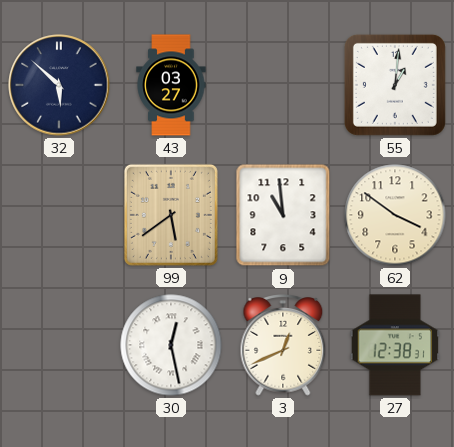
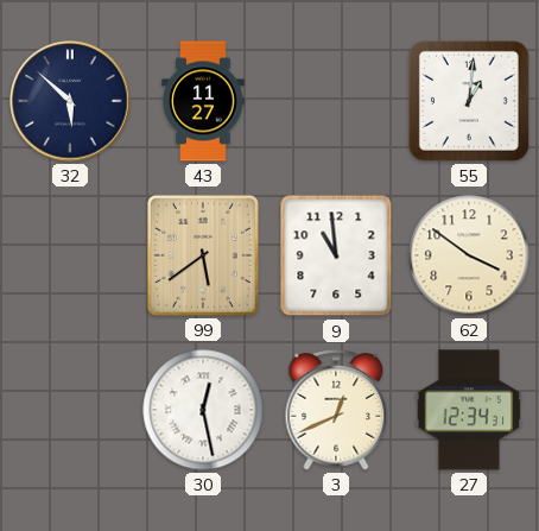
43: 03:27 -> 11:27
27: 12:38 -> 12:34
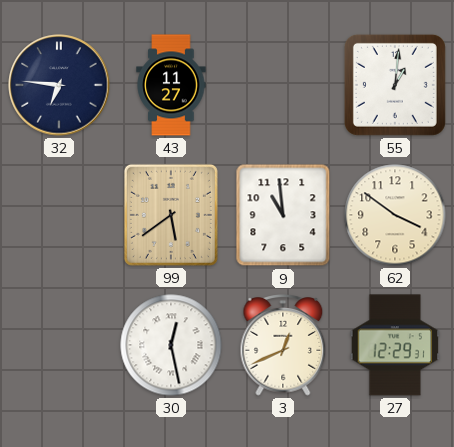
32: 5:52 -> 6:46
27: 12:34 -> 12:29
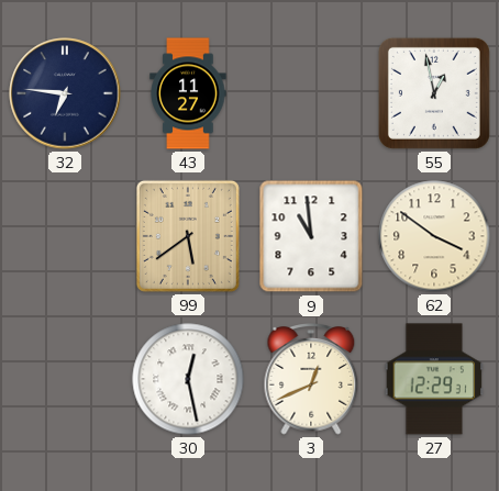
55: 1:01 -> 12:58
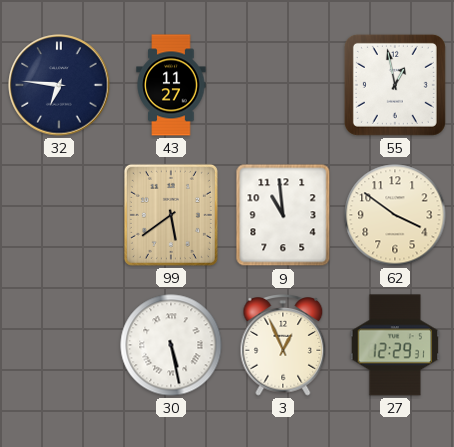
30: 12:28 -> 5:28
3: 12:41 -> 12:56
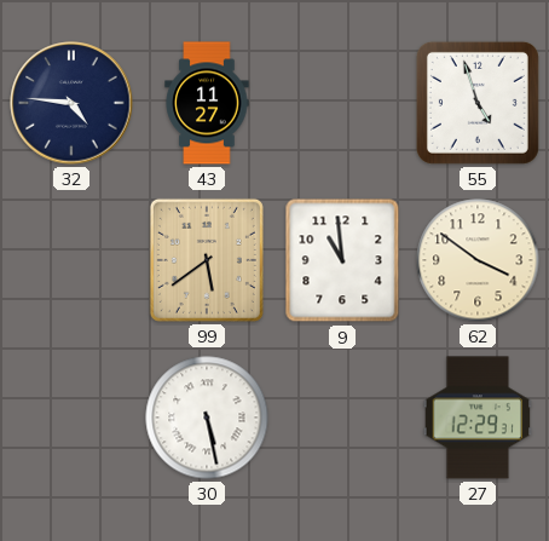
32: 6:46 -> 4:46
55: 12:58 -> 4:57
3: 12:56 -> none
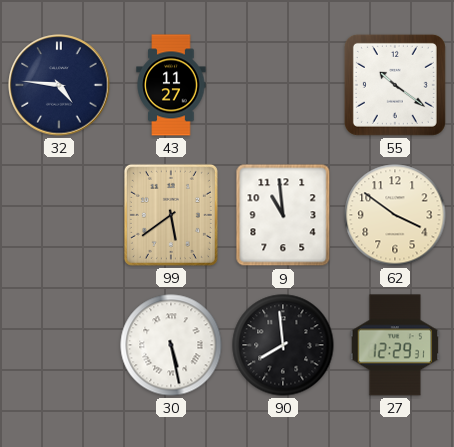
55: 4:57 -> 10:21
90: none -> 7:59
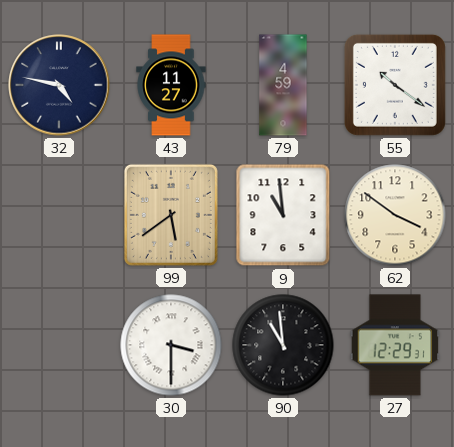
32: 4:46 -> 4:47
79: none -> 4:59
30: 5:28 -> 3:30
90: 7:59 -> 10:59
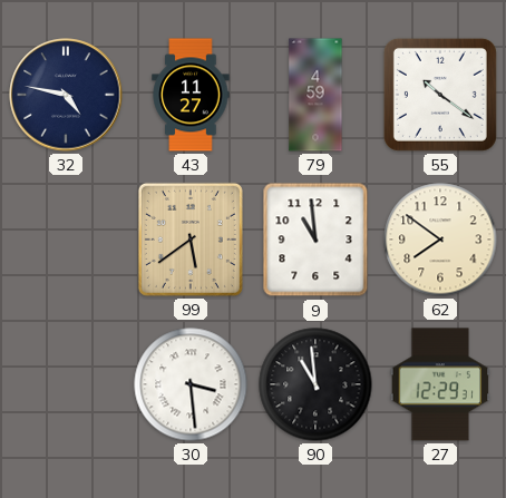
62: 3:51 -> 7:51
30: 3:30 -> 3:29
